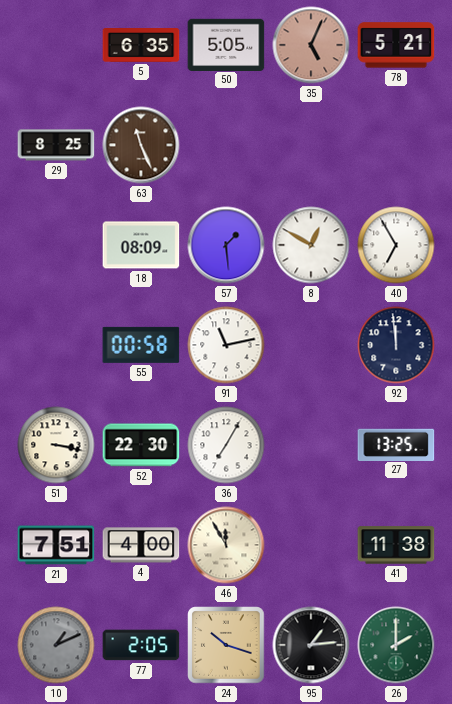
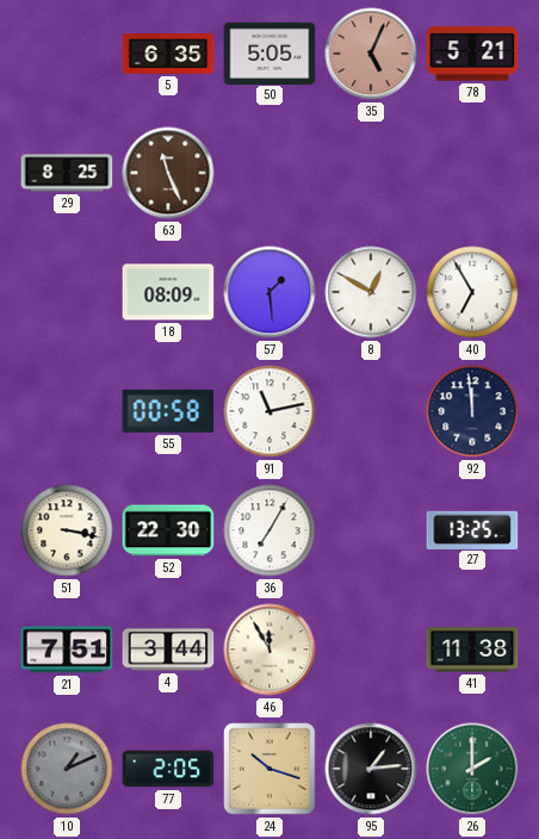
4: 4:00 -> 3:44
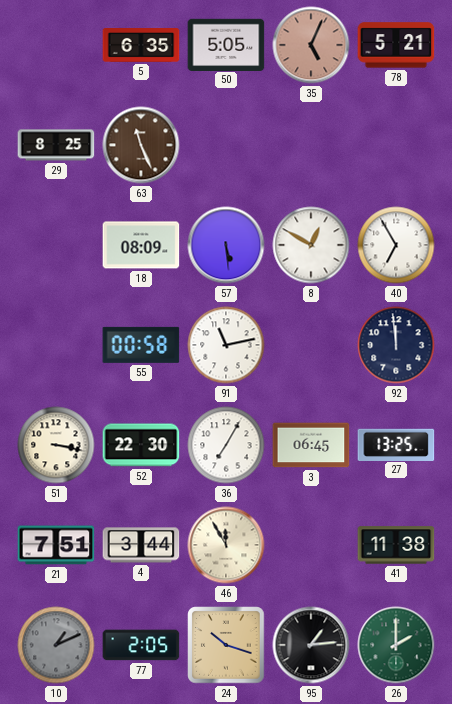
57: 1:29 -> 5:29
3: none -> 06:45
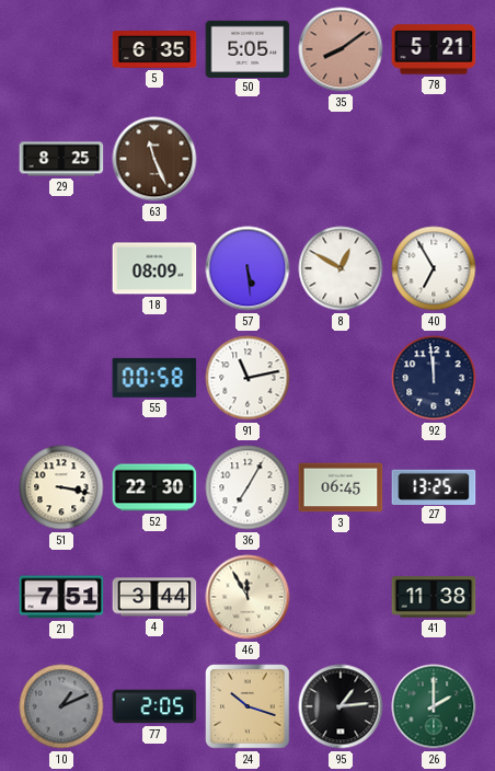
35: 5:04 -> 8:09
